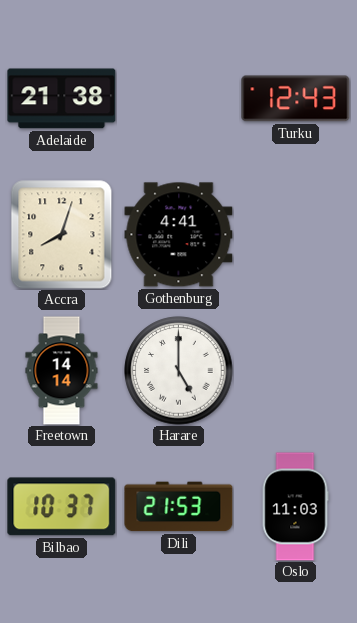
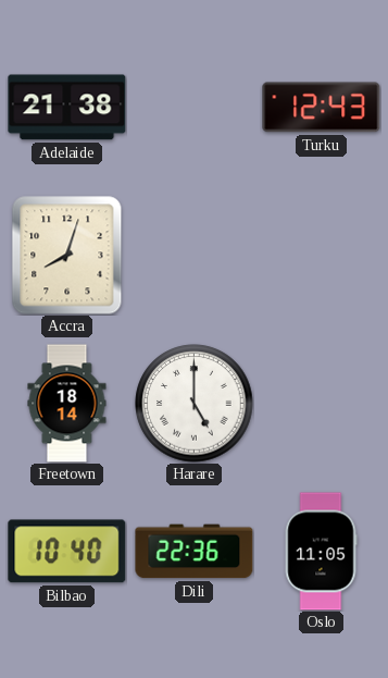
Gothenburg: 4:41 -> none
Freetown: 14:14 -> 18:14
Bilbao: 10:37 -> 10:40
Dili: 21:53 -> 22:36
Oslo: 11:03 -> 11:05
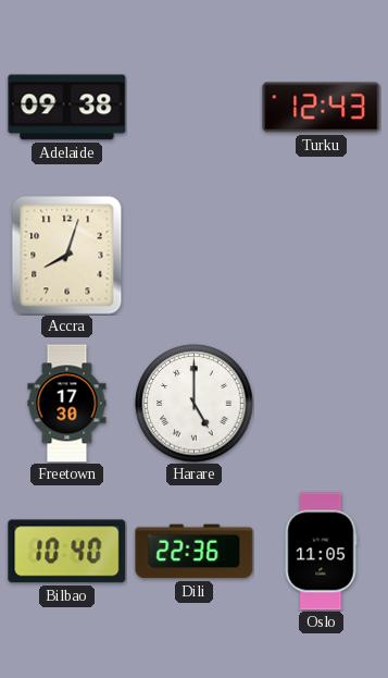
Adelaide: 21:38 -> 09:38
Freetown: 18:14 -> 17:30
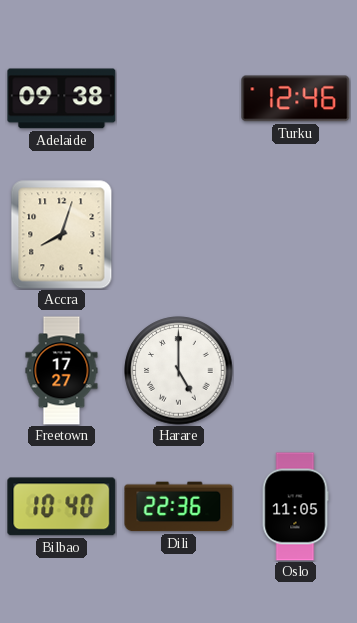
Turku: 12:43 -> 12:46
Freetown: 17:30 -> 17:27
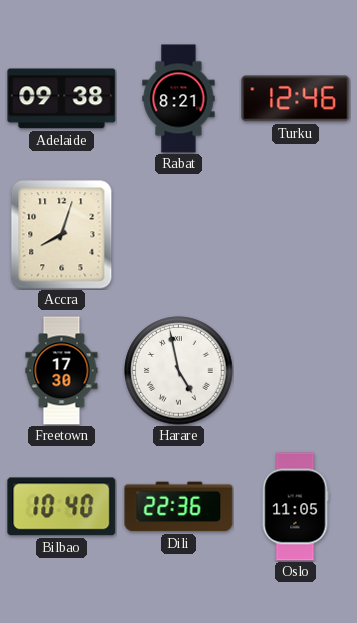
Rabat: none -> 8:21
Freetown: 17:27 -> 17:30
Harare: 5:00 -> 4:58
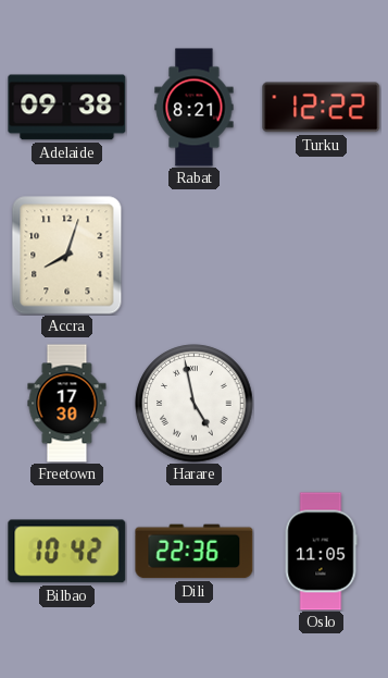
Turku: 12:46 -> 12:22
Bilbao: 10:40 -> 10:42
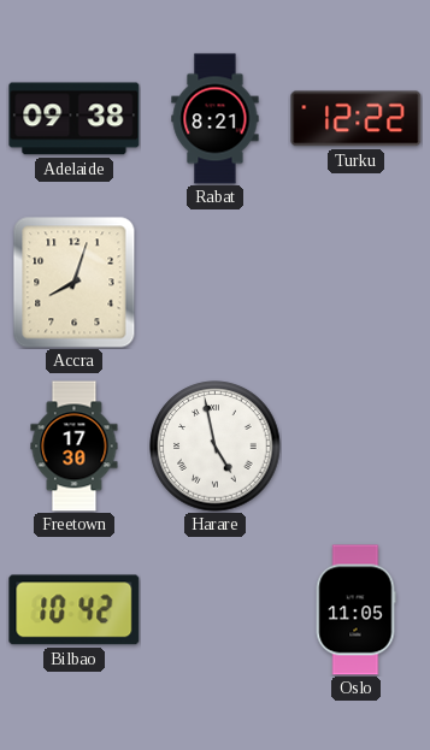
Dili: 22:36 -> none
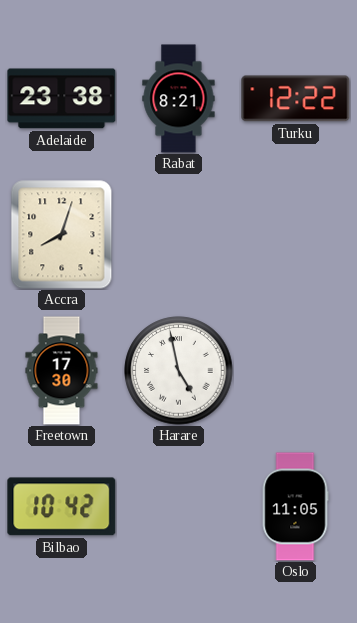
Adelaide: 09:38 -> 23:38
